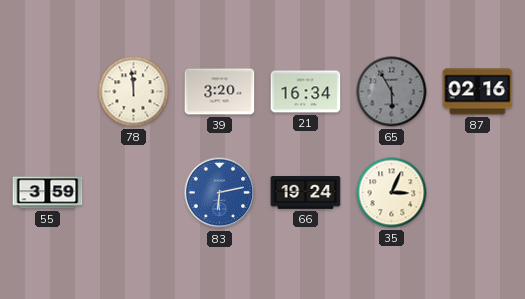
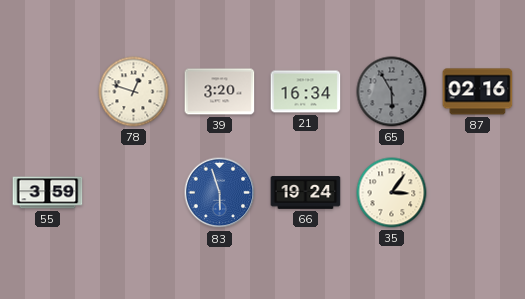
78: 11:59 -> 12:48
83: 6:13 -> 5:57
35: 3:04 -> 3:06
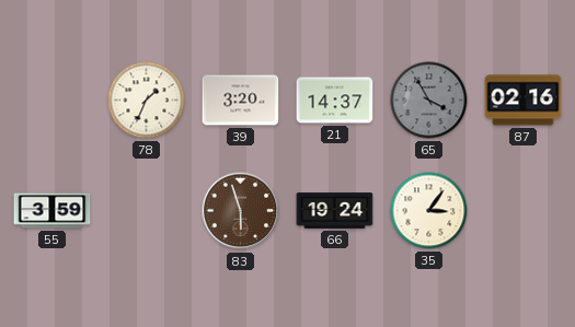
78: 12:48 -> 1:34
21: 16:34 -> 14:37
65: 5:55 -> 3:55
83 dial: blue -> brown
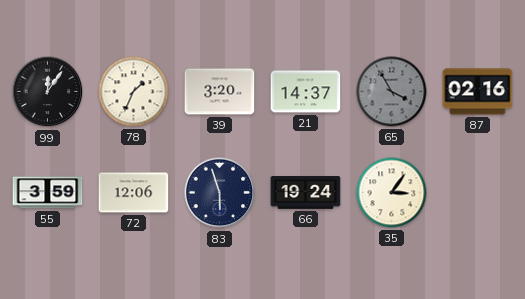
99: none -> 12:06
72: none -> 12:06
83 dial: brown -> navy
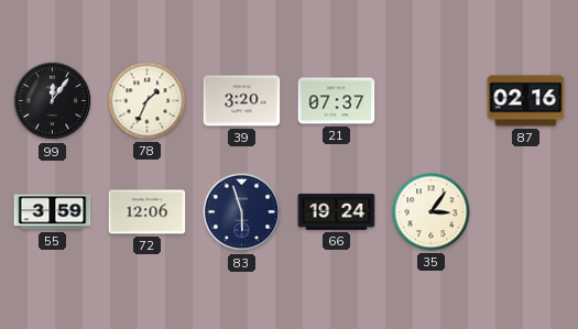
21: 14:37 -> 07:37
65: 3:55 -> none
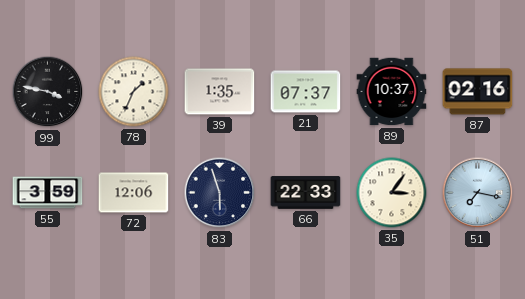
99: 12:06 -> 3:47
39: 3:20 -> 1:35
89: none -> 10:37
66: 19:24 -> 22:33
51: none -> 7:17
